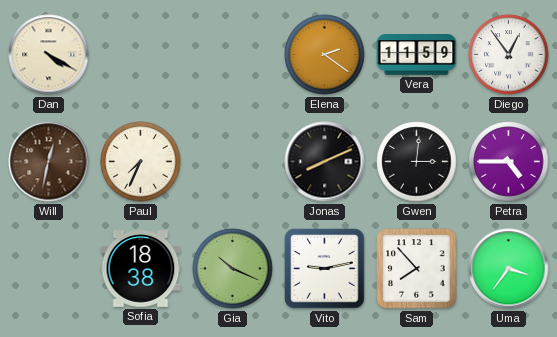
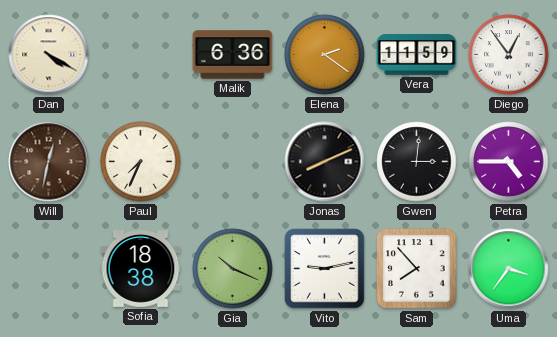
Malik: none -> 6:36
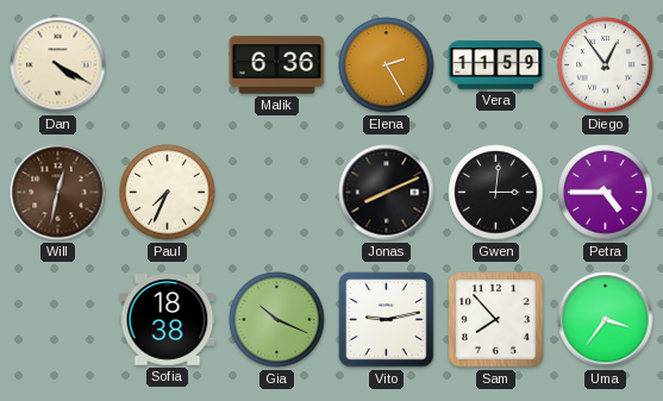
Elena: 2:21 -> 2:25
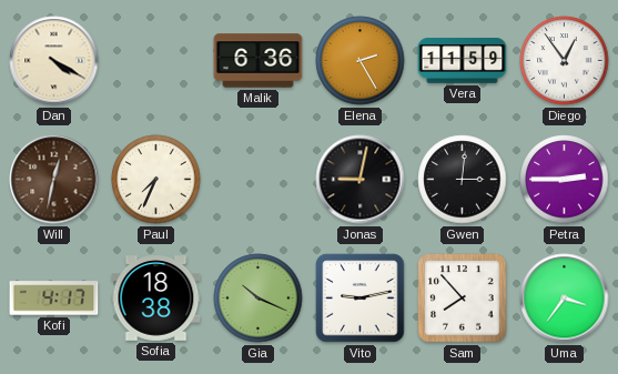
Jonas: 8:11 -> 9:02
Petra: 4:45 -> 2:45
Kofi: none -> 4:17
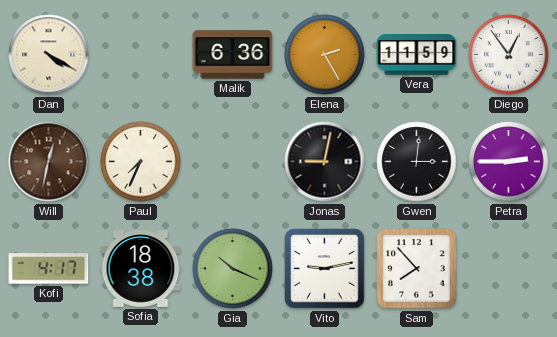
Uma: 3:36 -> none
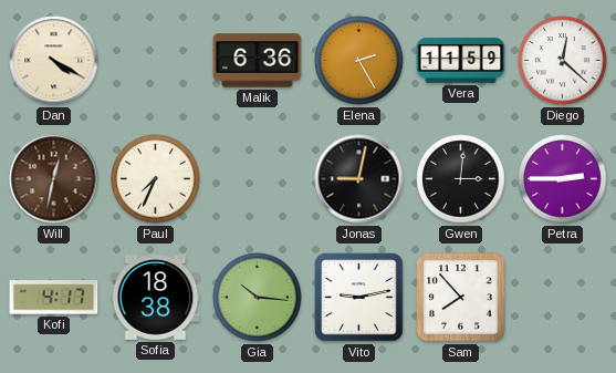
Diego: 12:54 -> 12:22
Gia: 10:19 -> 10:16
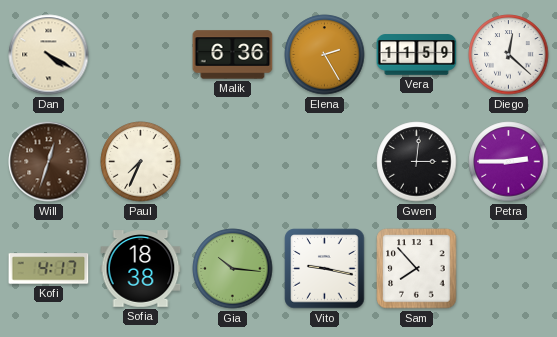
Will: 12:32 -> 12:33
Jonas: 9:02 -> none
Vito: 9:13 -> 9:17
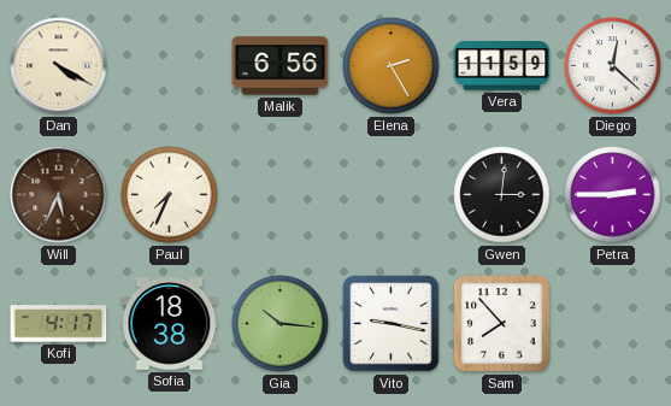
Malik: 6:36 -> 6:56
Will: 12:33 -> 5:34
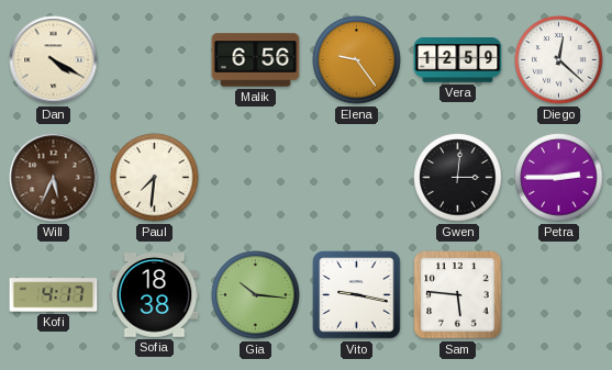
Elena: 2:25 -> 9:24
Vera: 11:59 -> 12:59
Paul: 7:34 -> 7:31
Sam: 7:53 -> 5:46
